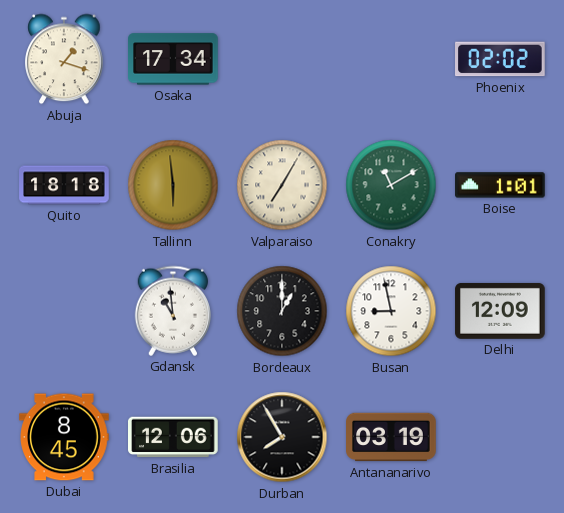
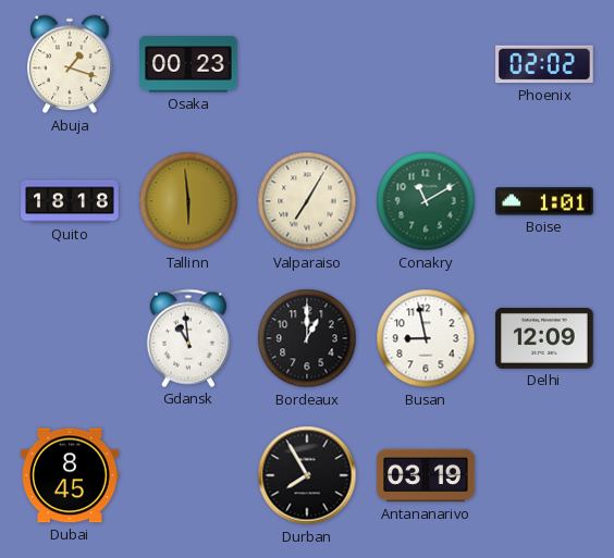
Osaka: 17:34 -> 00:23
Brasilia: 12:06 -> none
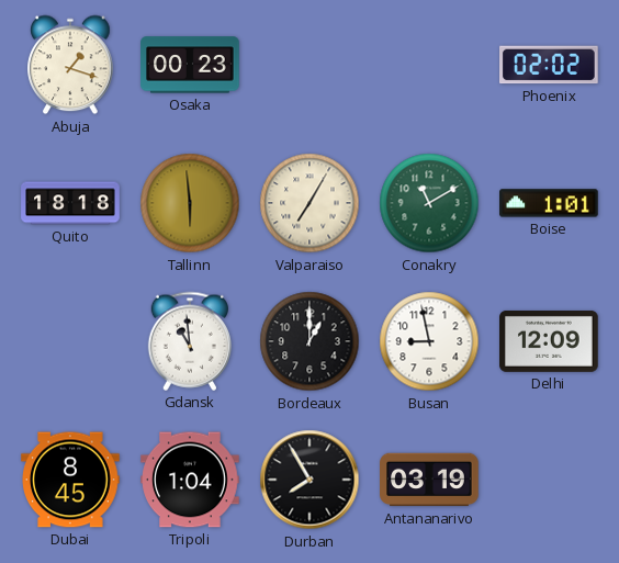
Tripoli: none -> 1:04
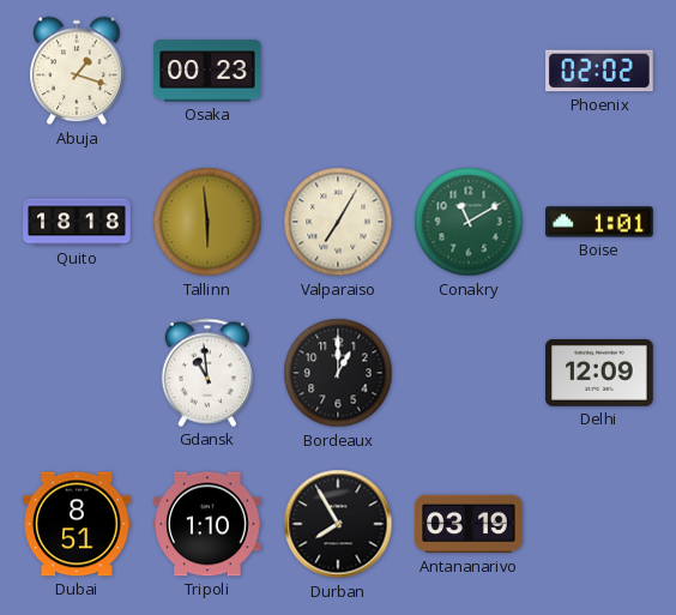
Busan: 8:58 -> none
Dubai: 8:45 -> 8:51
Tripoli: 1:04 -> 1:10
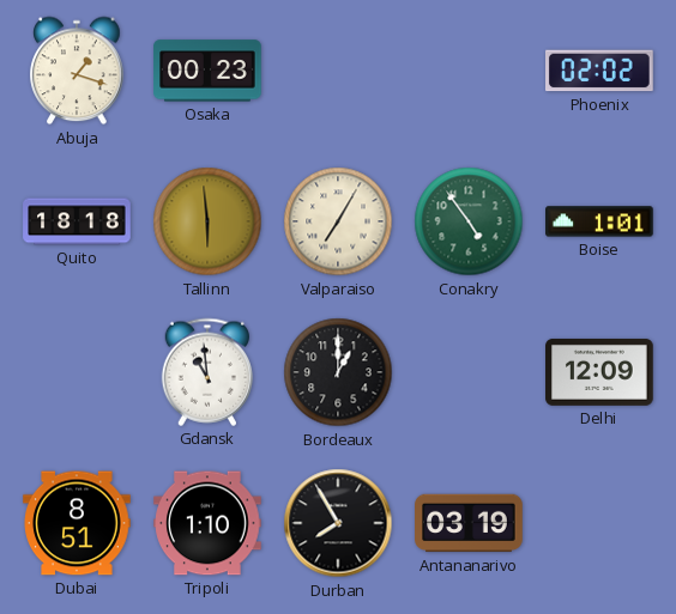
Conakry: 11:10 -> 4:54
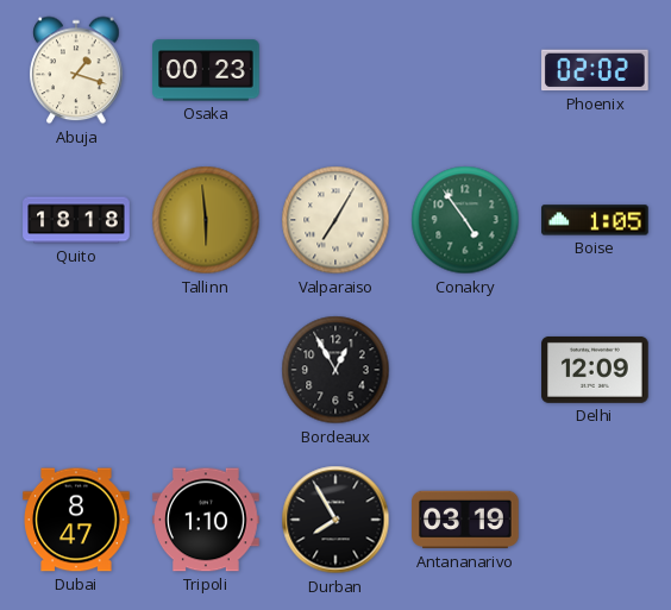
Boise: 1:01 -> 1:05
Gdansk: 10:59 -> none
Bordeaux: 1:00 -> 12:55
Dubai: 8:51 -> 8:47
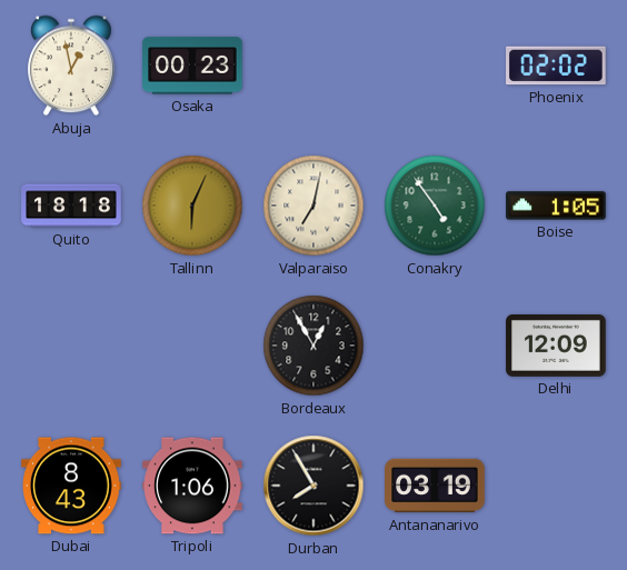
Abuja: 1:18 -> 12:58
Tallinn: 5:59 -> 6:04
Valparaiso: 7:05 -> 7:02
Dubai: 8:47 -> 8:43
Tripoli: 1:10 -> 1:06
